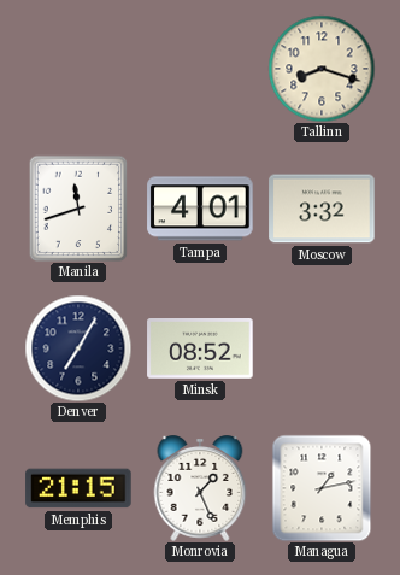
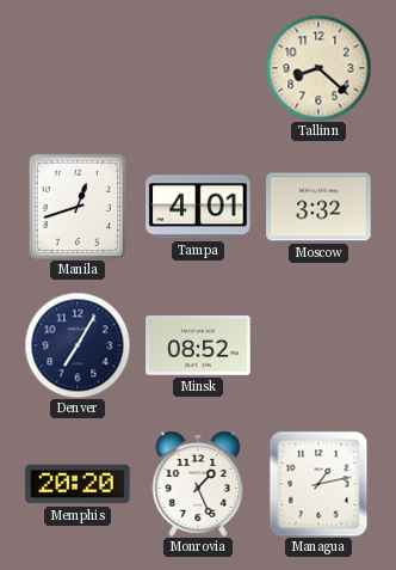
Tallinn: 8:18 -> 8:22
Manila: 11:42 -> 12:42
Memphis: 21:15 -> 20:20
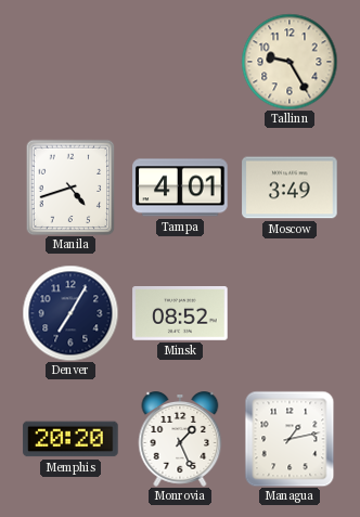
Tallinn: 8:22 -> 9:25
Manila: 12:42 -> 4:42
Moscow: 3:32 -> 3:49
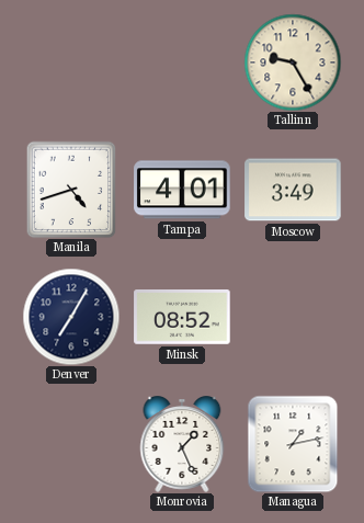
Memphis: 20:20 -> none
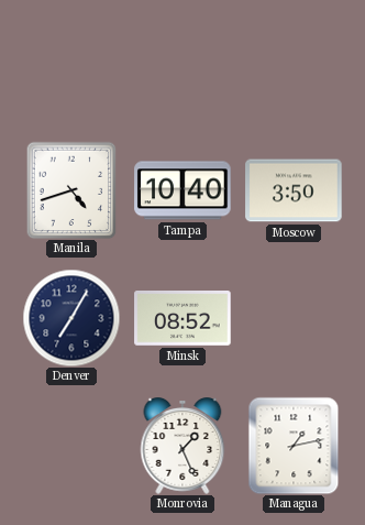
Tallinn: 9:25 -> none
Tampa: 4:01 -> 10:40
Moscow: 3:49 -> 3:50
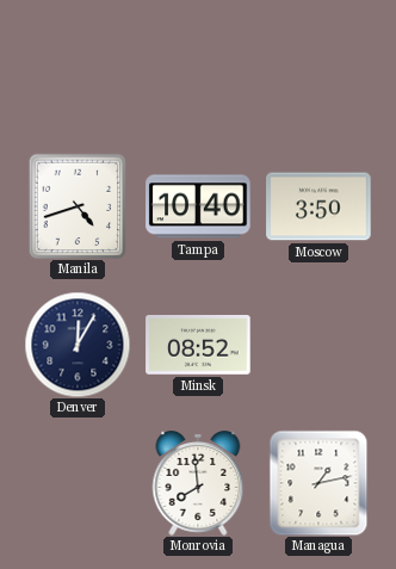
Denver: 7:05 -> 12:05
Monrovia: 1:26 -> 7:59
